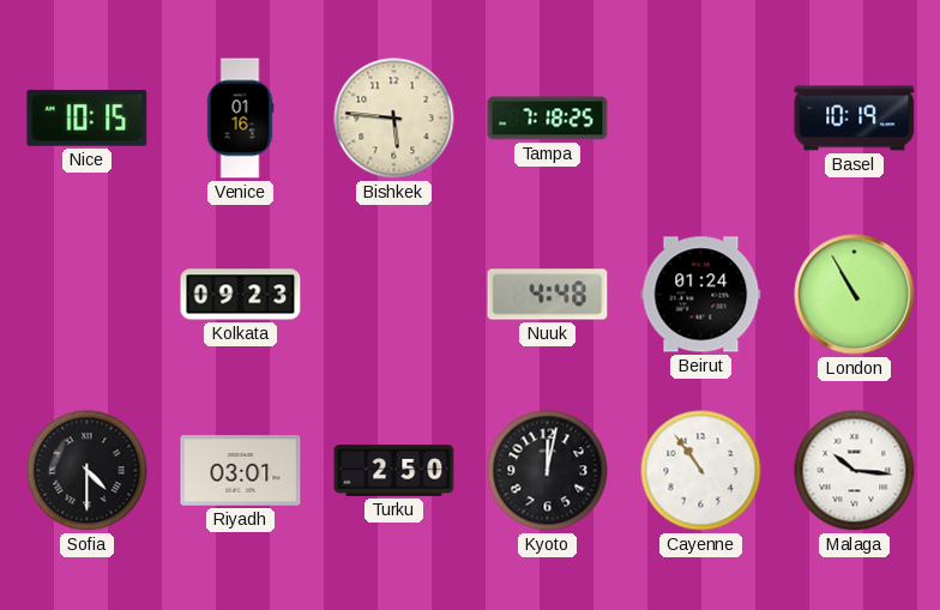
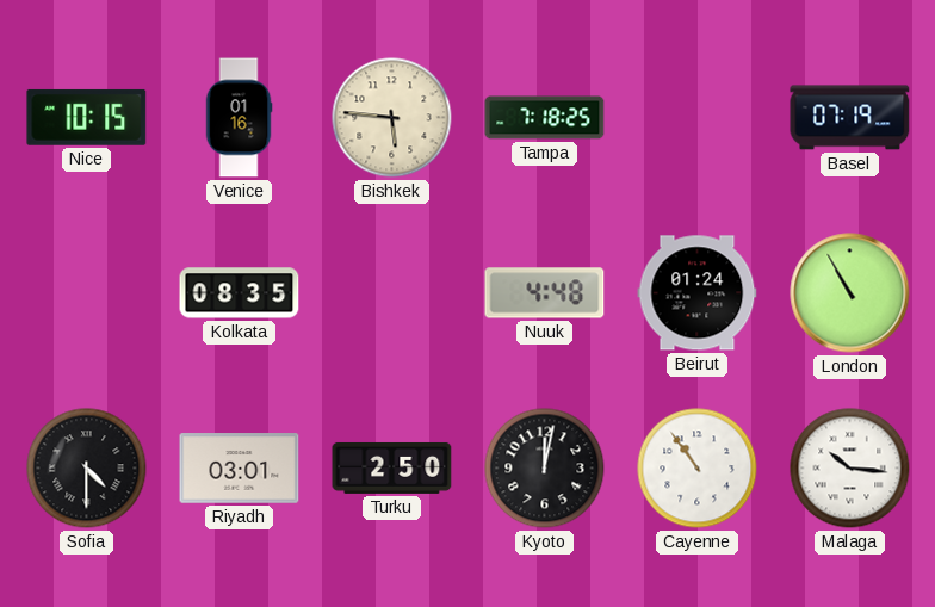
Basel: 10:19 -> 07:19
Kolkata: 09:23 -> 08:35
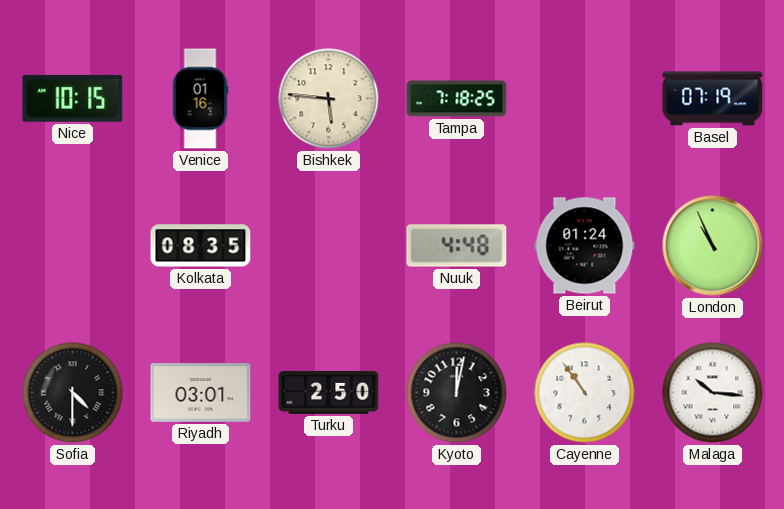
London: 10:55 -> 10:56
